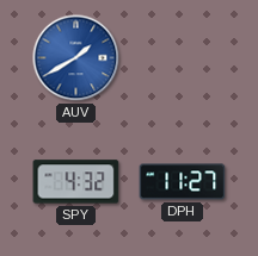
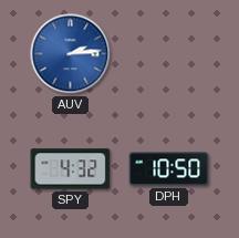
AUV: 1:40 -> 2:14
DPH: 11:27 -> 10:50
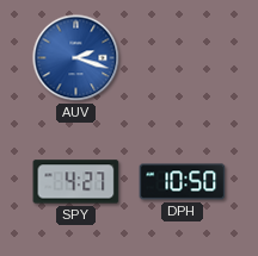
AUV: 2:14 -> 2:18
SPY: 4:32 -> 4:27
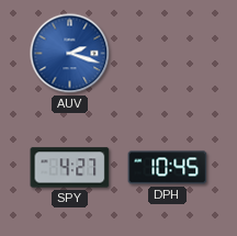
DPH: 10:50 -> 10:45
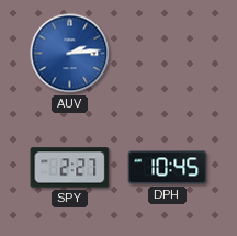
AUV: 2:18 -> 2:14
SPY: 4:27 -> 2:27
